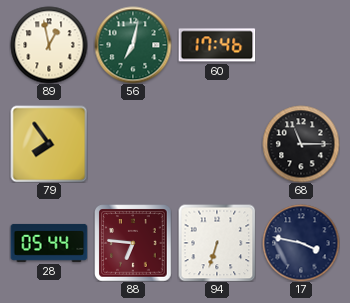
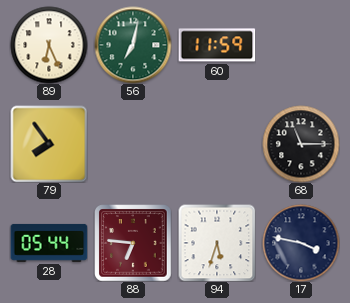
89: 12:58 -> 6:26
60: 17:46 -> 11:59
94: 6:33 -> 5:33
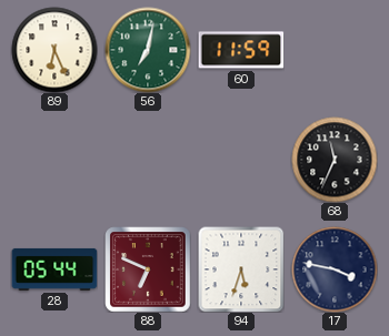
79: 7:54 -> none
68: 11:15 -> 11:34
88: 6:46 -> 6:49
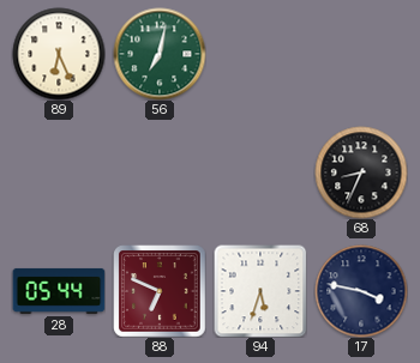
60: 11:59 -> none
68: 11:34 -> 8:34
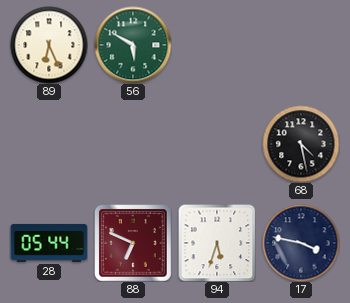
56: 7:02 -> 5:50
68: 8:34 -> 4:28
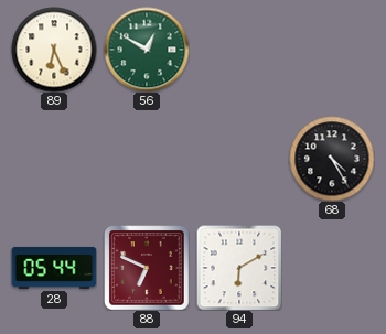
56: 5:50 -> 12:50
68: 4:28 -> 4:25
94: 5:33 -> 6:10
17: 3:47 -> none
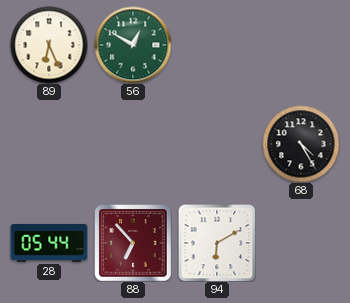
88: 6:49 -> 6:53
